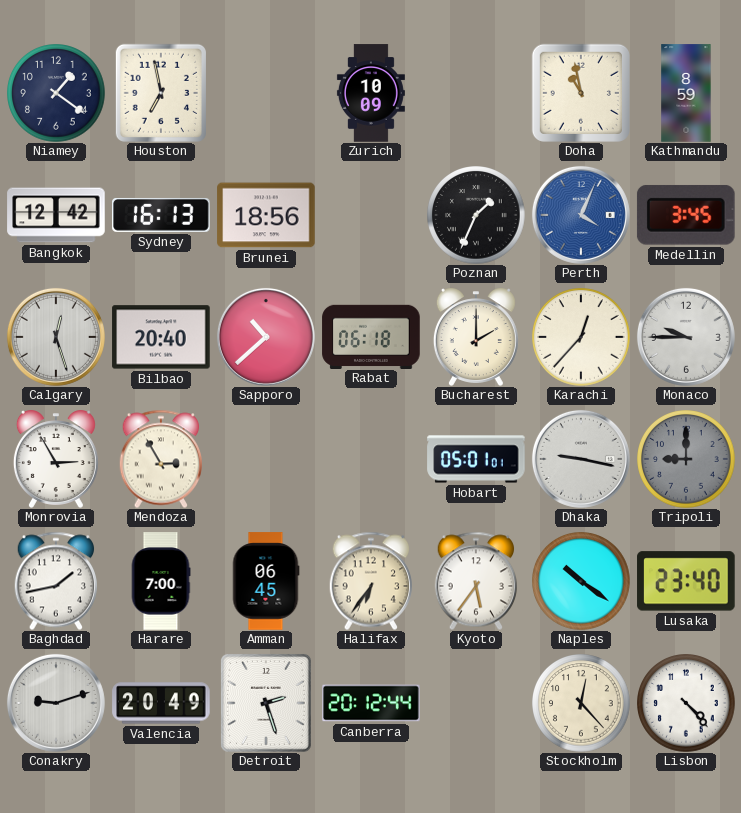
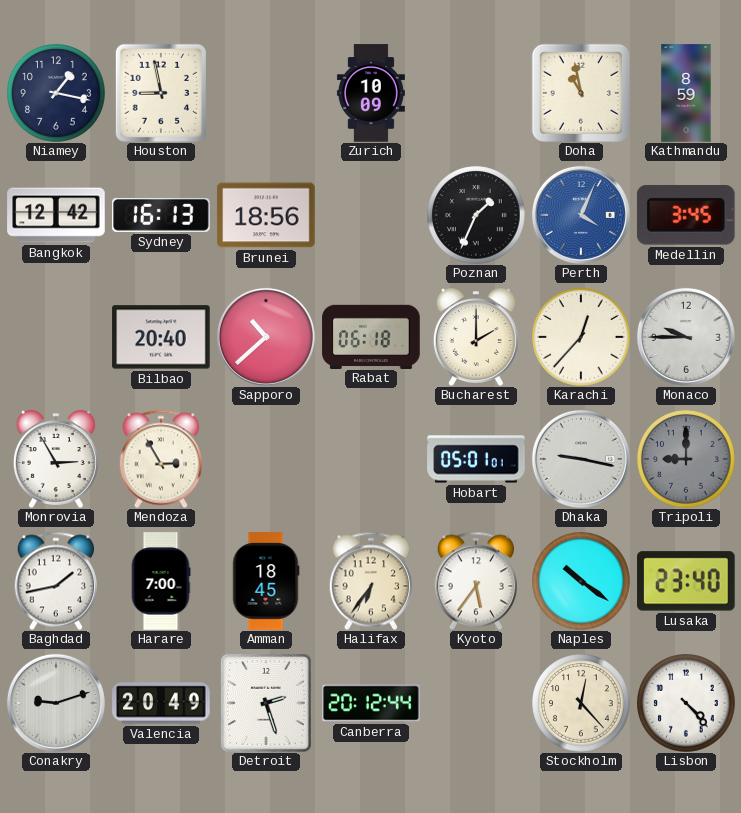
Niamey: 1:21 -> 1:17
Houston: 6:58 -> 8:58
Calgary: 12:27 -> none
Amman: 06:45 -> 18:45
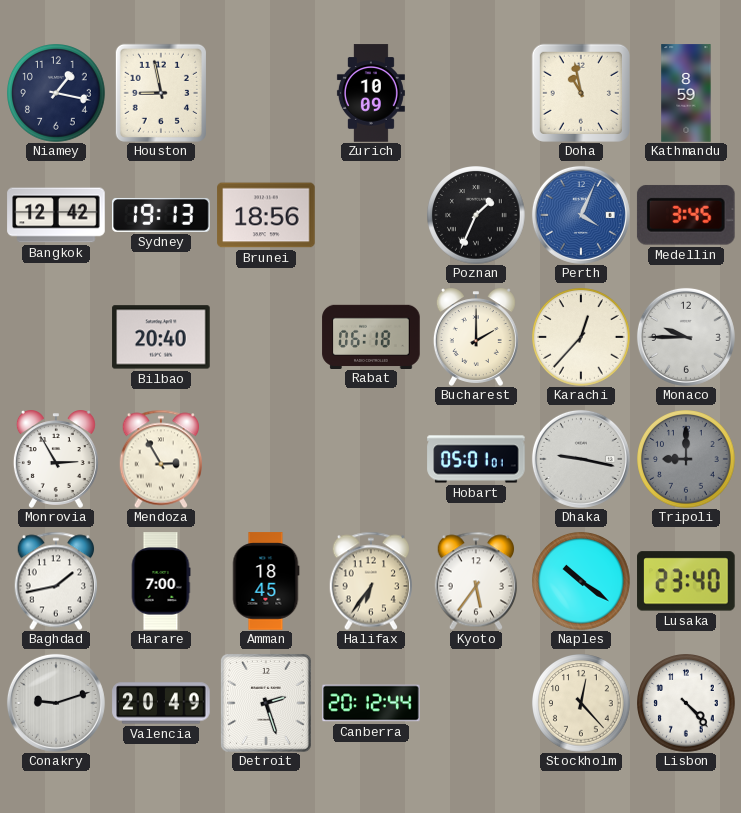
Sydney: 16:13 -> 19:13
Sapporo: 10:38 -> none
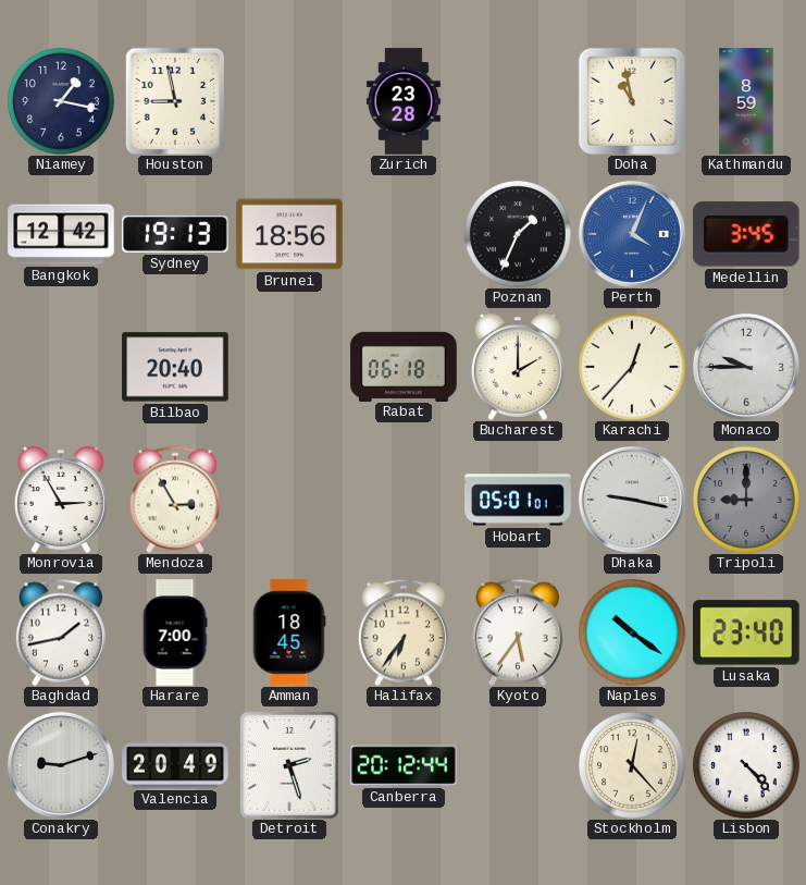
Zurich: 10:09 -> 23:28
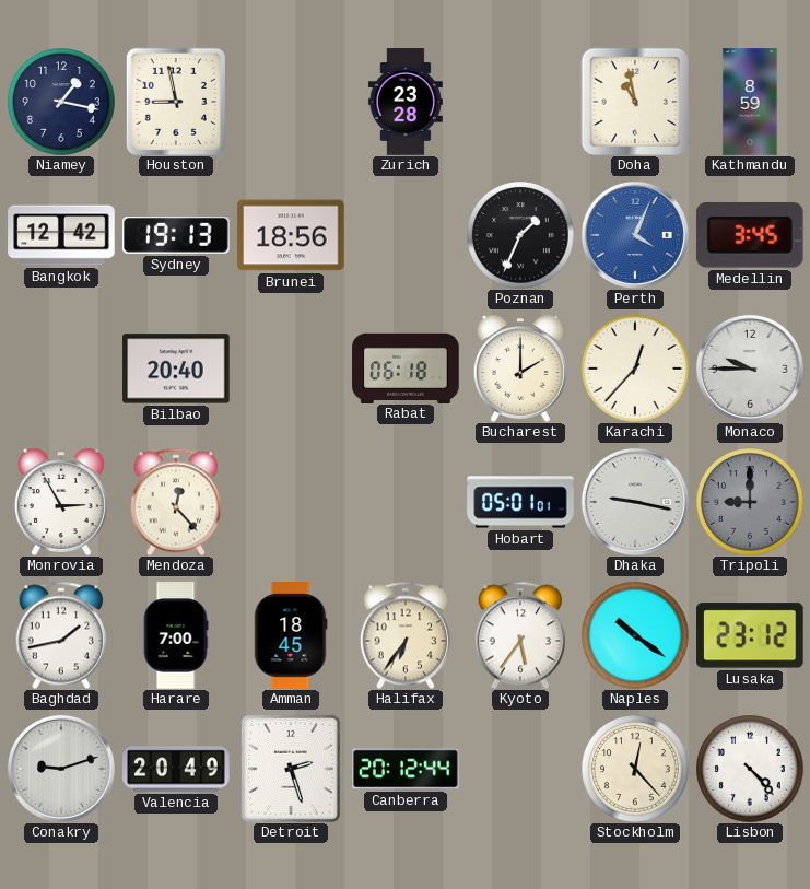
Mendoza: 2:55 -> 12:23
Lusaka: 23:40 -> 23:12
